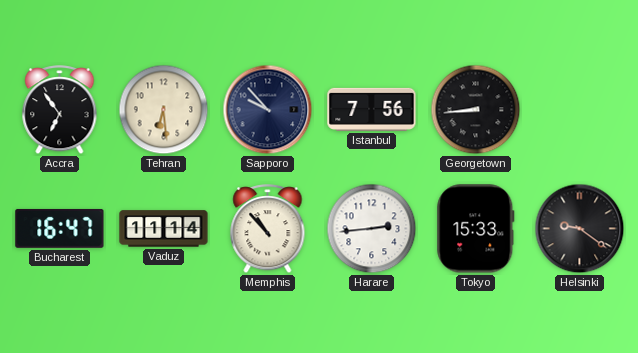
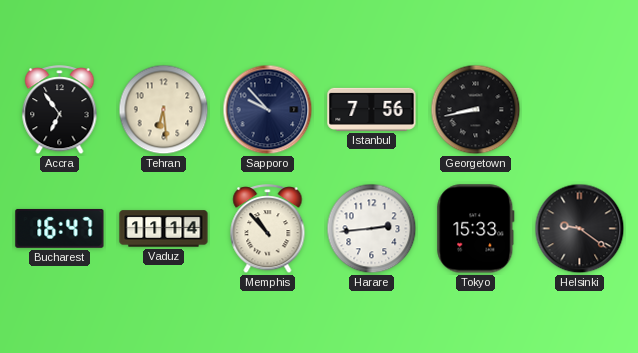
Georgetown: 8:44 -> 8:43
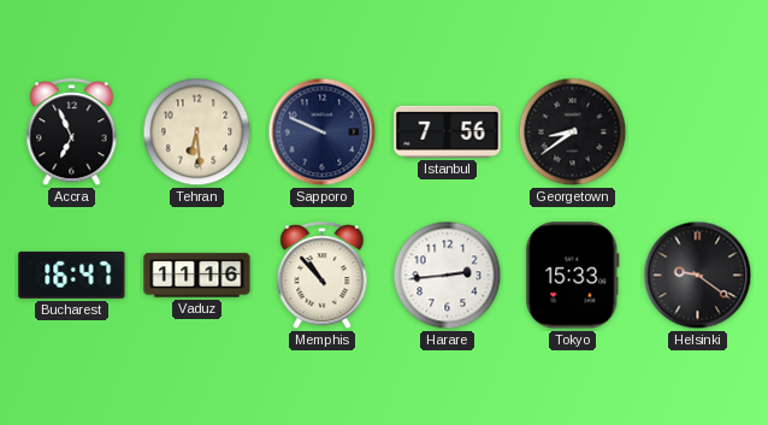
Accra: 6:54 -> 6:56
Sapporo: 9:53 -> 9:49
Georgetown: 8:43 -> 8:39
Vaduz: 11:14 -> 11:16
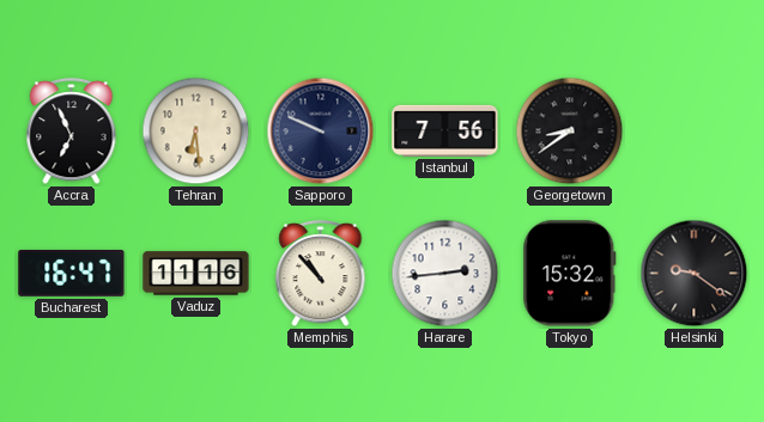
Tokyo: 15:33 -> 15:32
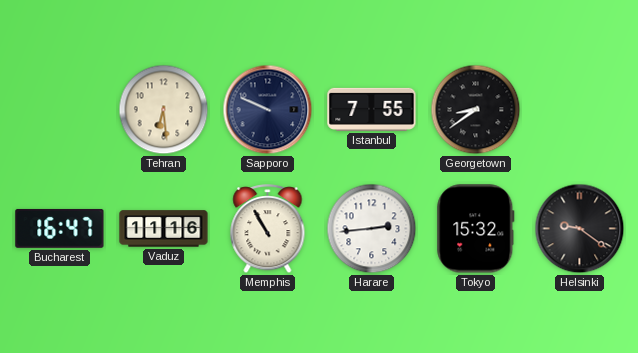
Accra: 6:56 -> none
Istanbul: 7:56 -> 7:55
Memphis: 10:53 -> 10:55
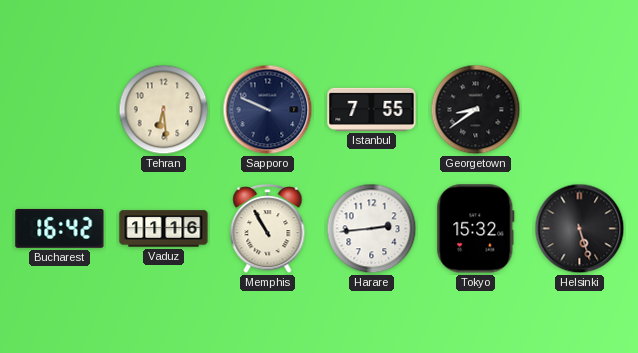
Bucharest: 16:47 -> 16:42
Helsinki: 9:21 -> 5:27
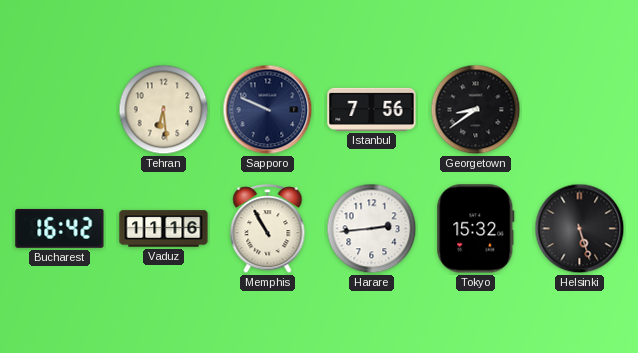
Istanbul: 7:55 -> 7:56
